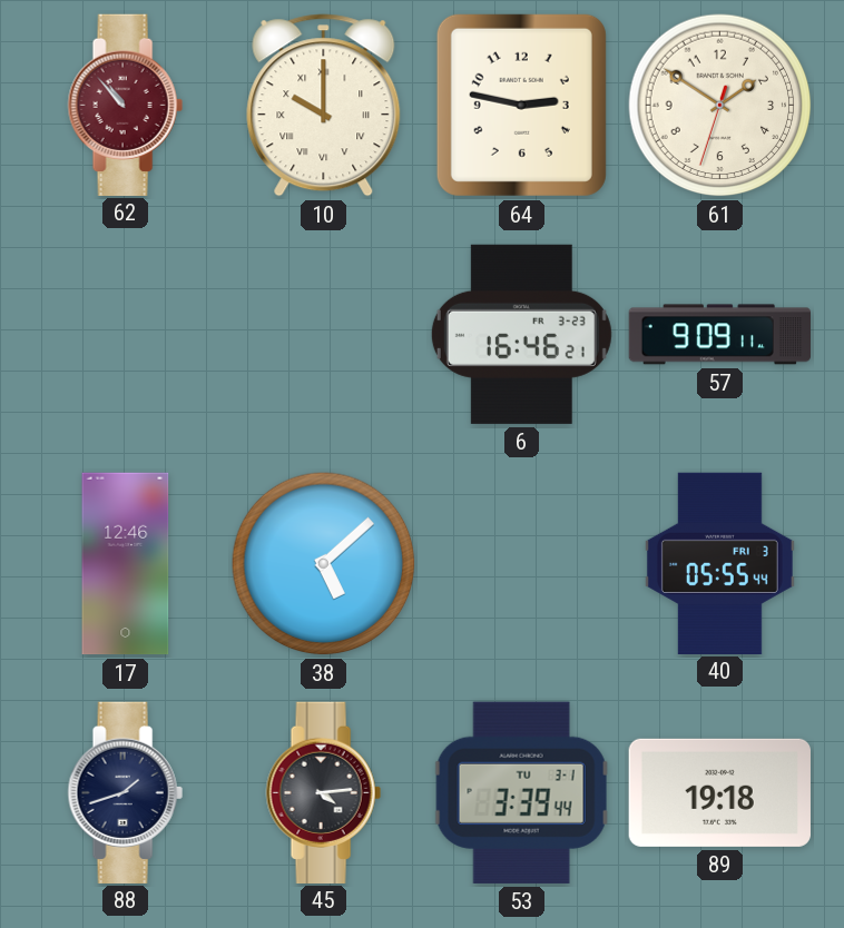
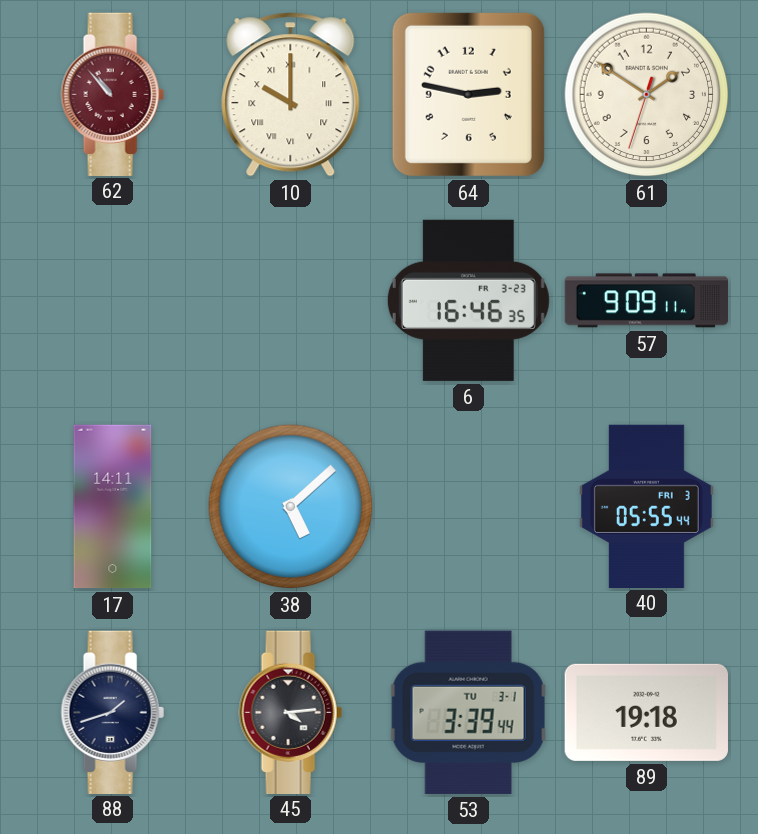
6: 16:46:21 -> 16:46:35
17: 12:46 -> 14:11
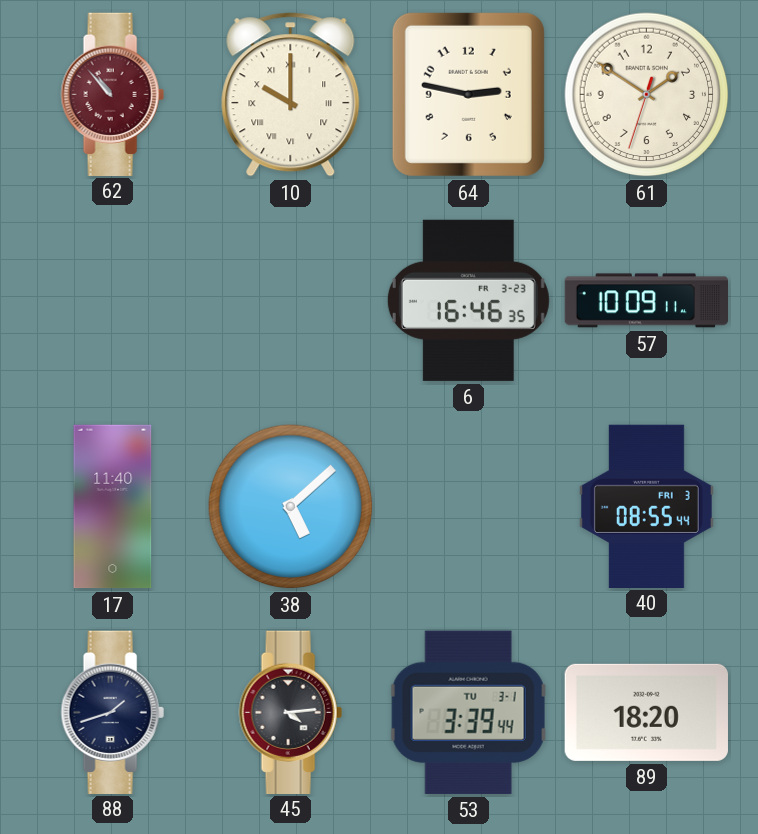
57: 9:09 -> 10:09
17: 14:11 -> 11:40
40: 05:55 -> 08:55
89: 19:18 -> 18:20
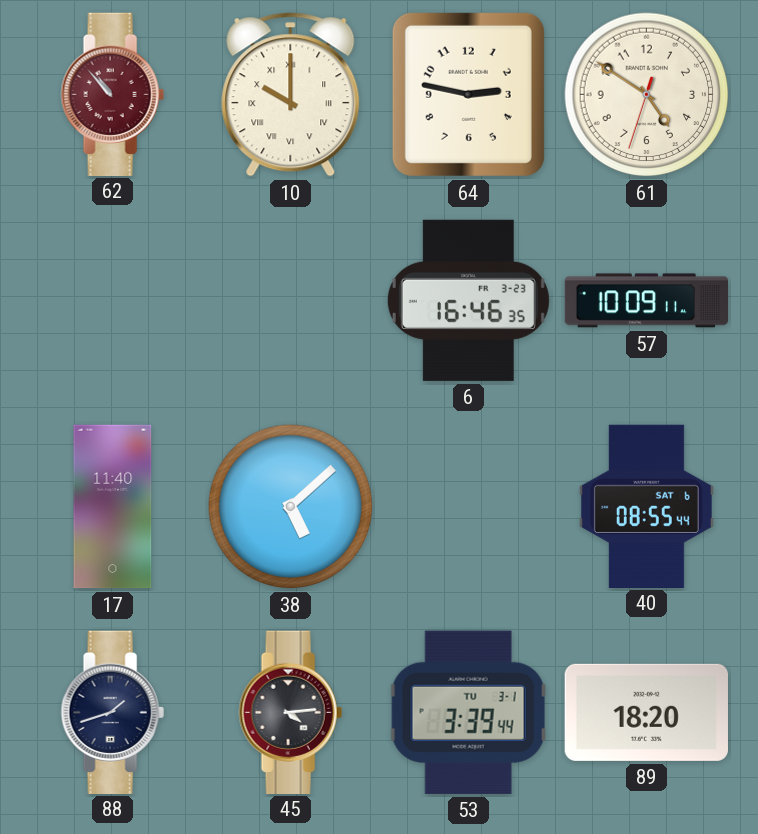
61: 1:50 -> 4:50
40 date: FRI 3 -> SAT 6
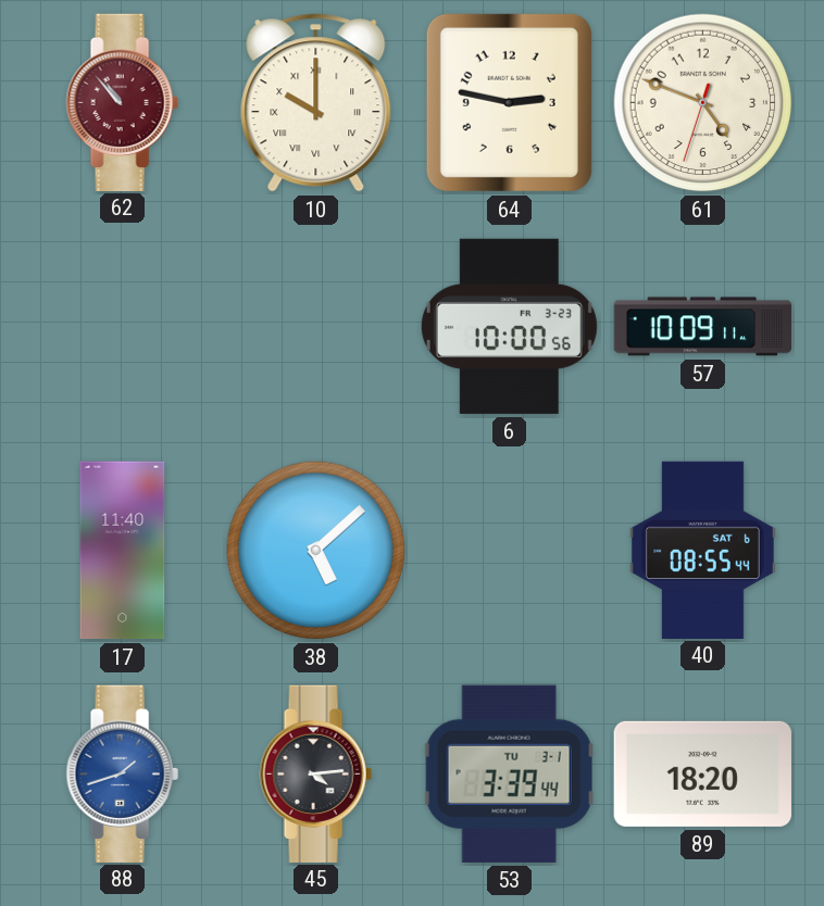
61: 4:50 -> 4:48
6: 16:46 -> 10:00
88 dial: navy -> blue
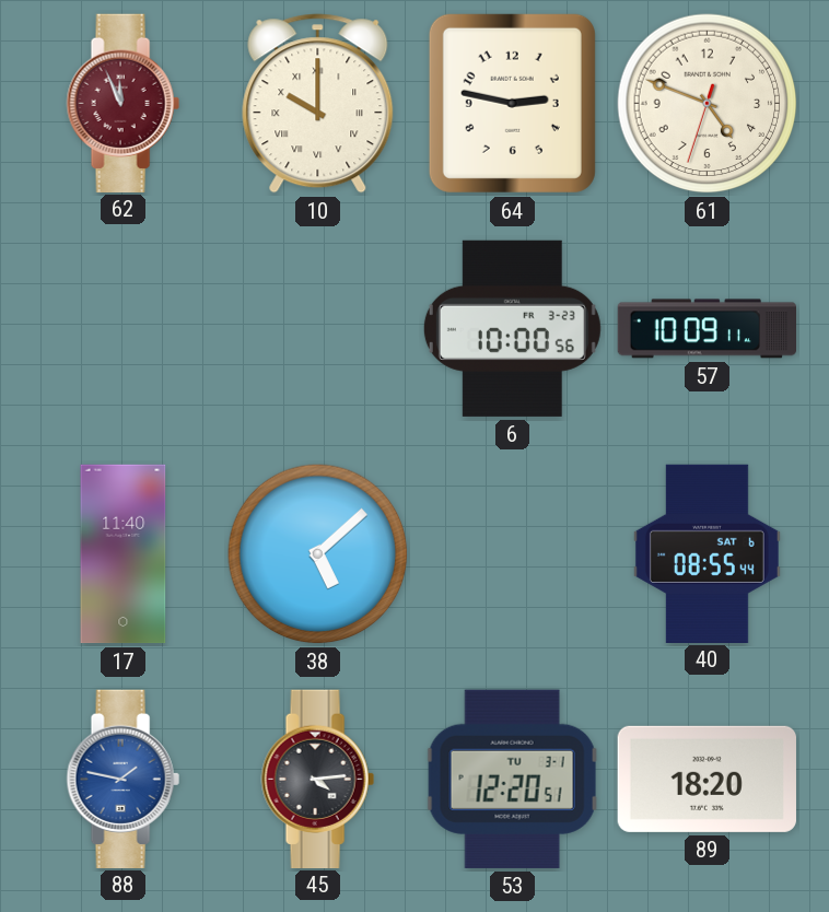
62: 10:53 -> 11:56
88: 1:42 -> 1:47
53: 3:39 -> 12:20
